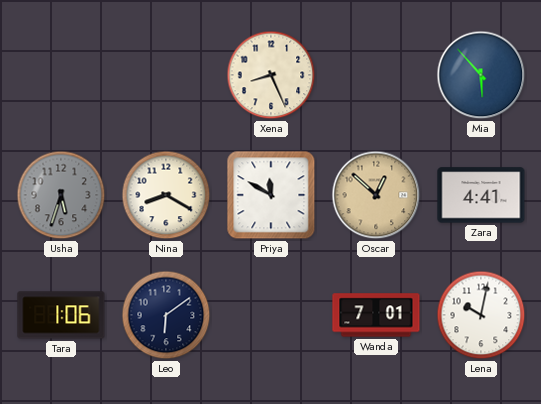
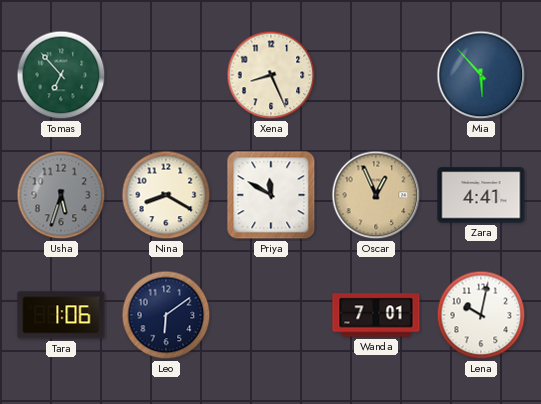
Tomas: none -> 6:53
Oscar: 12:52 -> 12:56
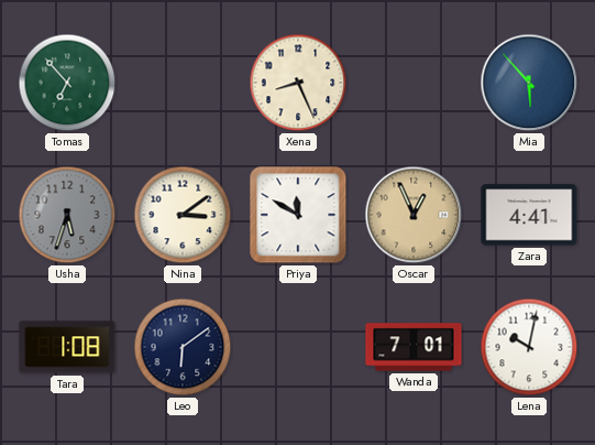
Nina: 8:20 -> 3:09
Tara: 1:06 -> 1:08
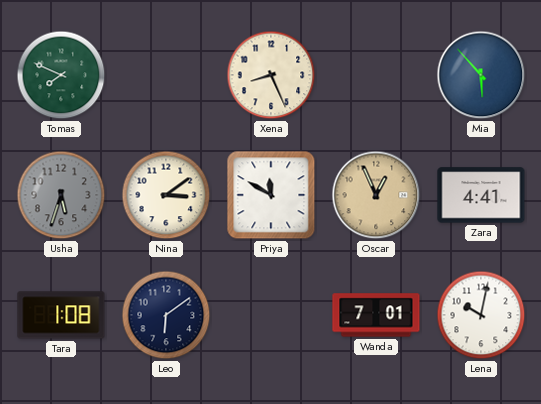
Tomas: 6:53 -> 7:49
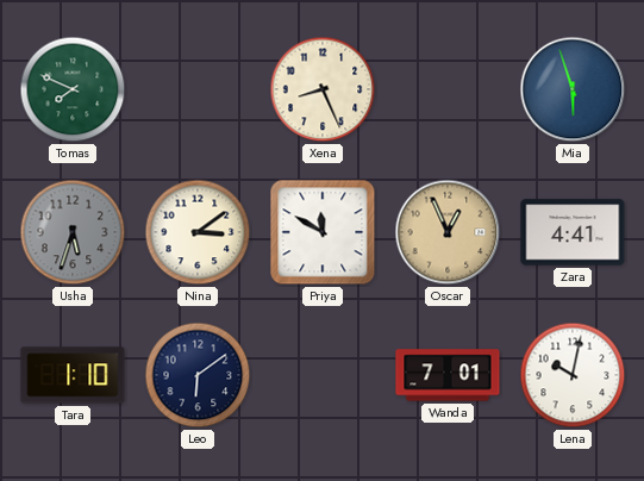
Mia: 5:53 -> 5:57
Tara: 1:08 -> 1:10
